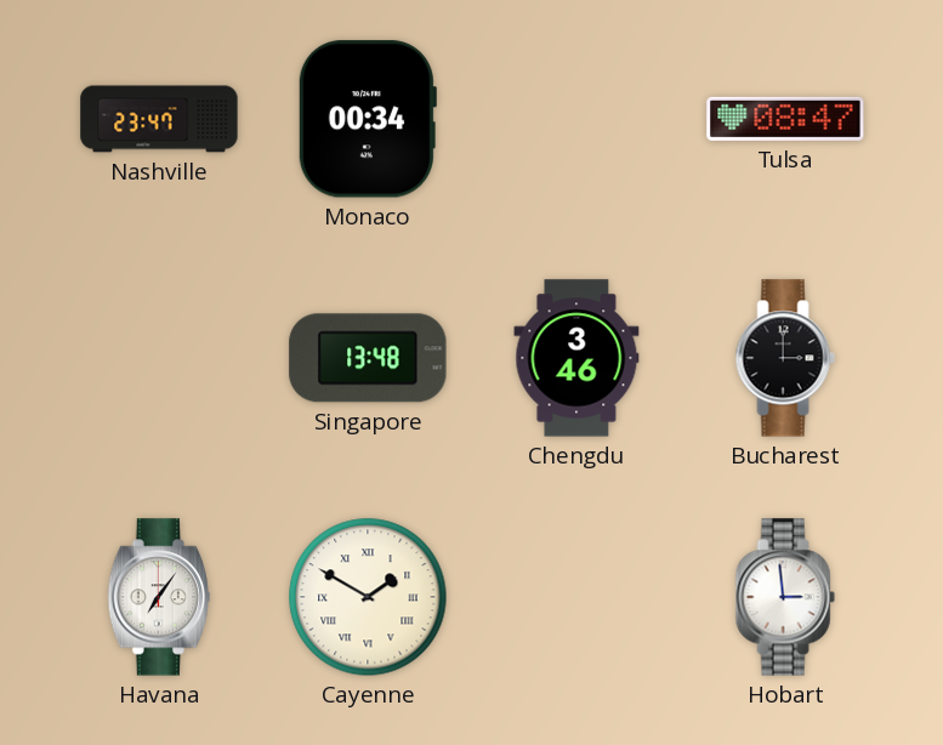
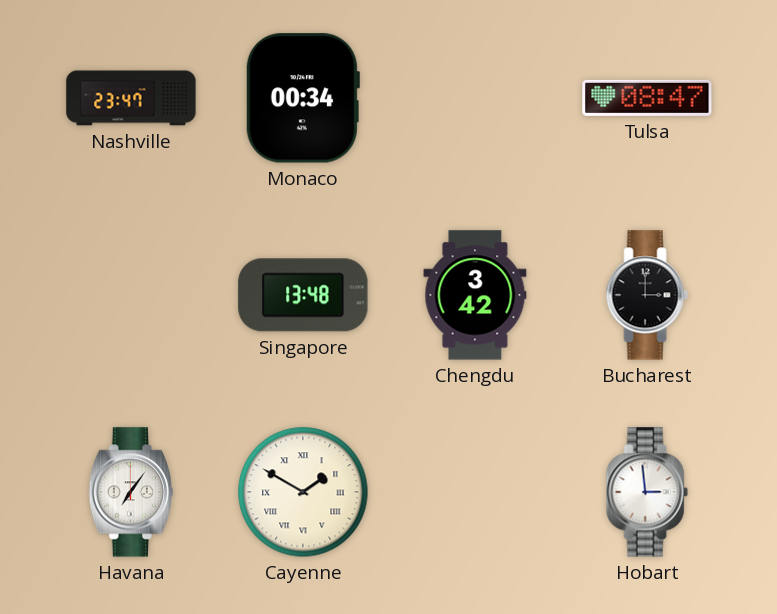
Chengdu: 3:46 -> 3:42
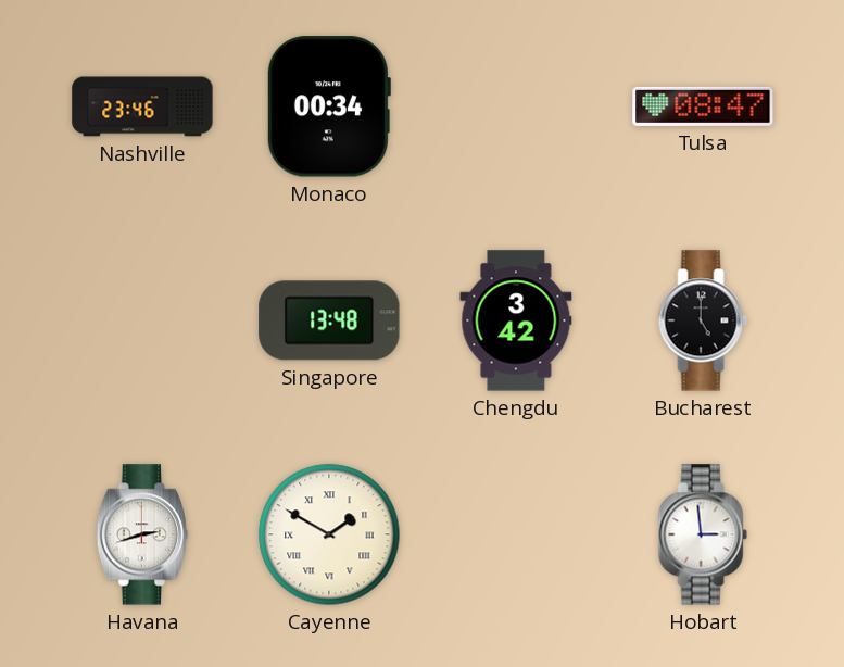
Nashville: 23:47 -> 23:46
Bucharest: 3:00 -> 5:00
Havana: 7:06 -> 2:42
